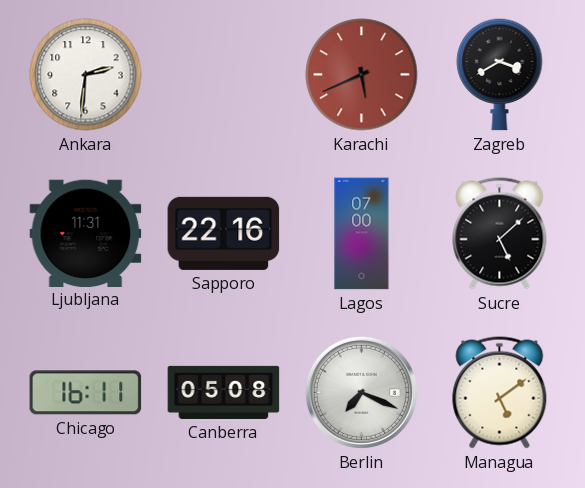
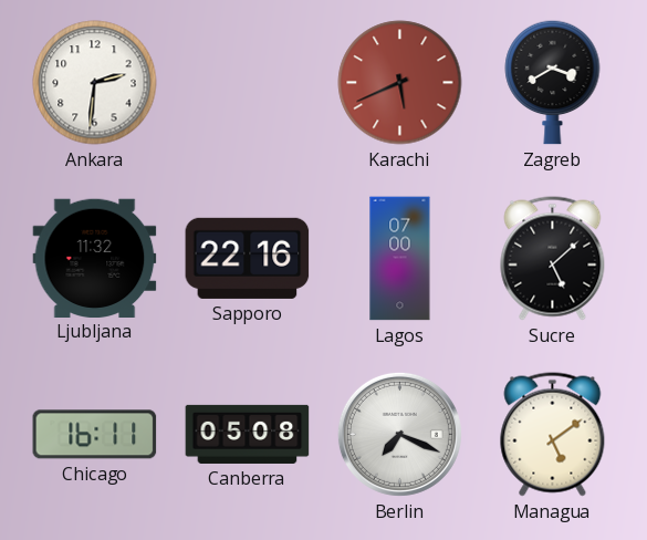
Ljubljana: 11:31 -> 11:32
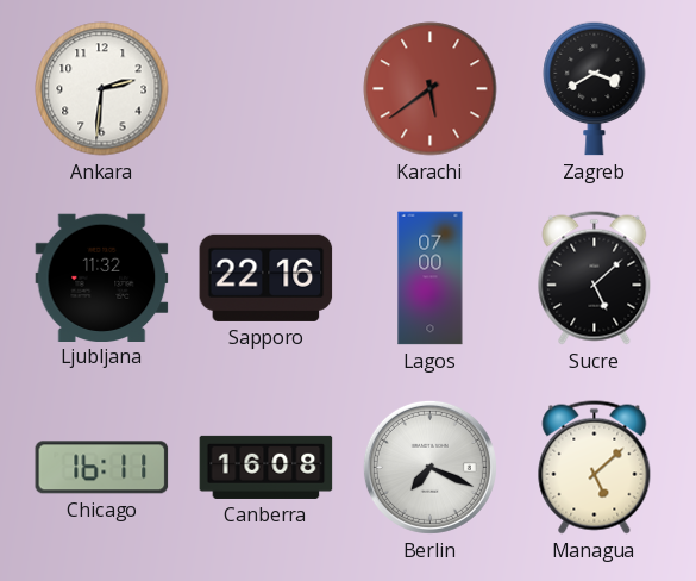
Karachi: 5:41 -> 5:39
Canberra: 05:08 -> 16:08
Managua: 5:09 -> 5:08
